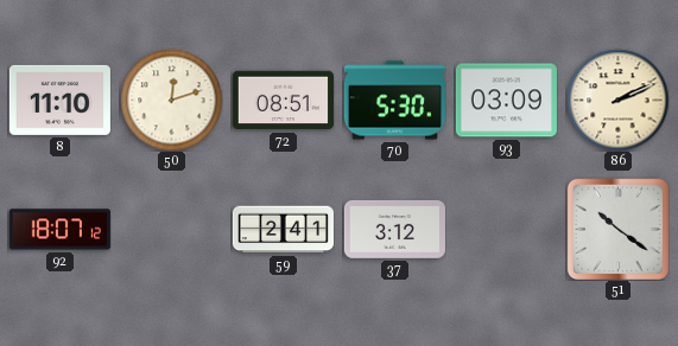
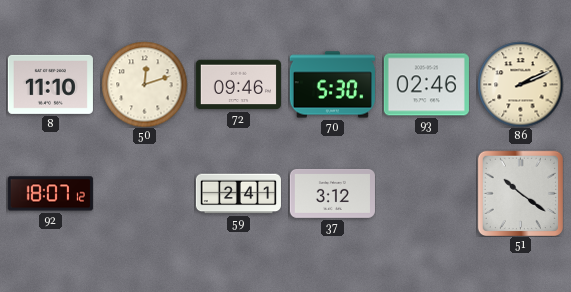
72: 08:51 -> 09:46
93: 03:09 -> 02:46
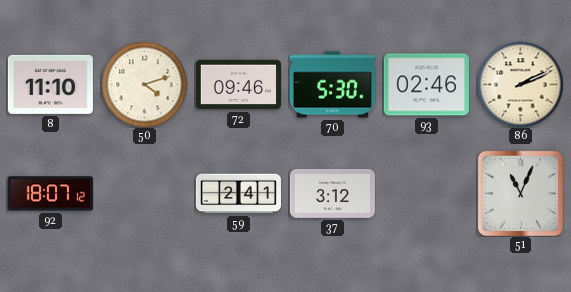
50: 12:12 -> 4:12
51: 10:21 -> 11:04
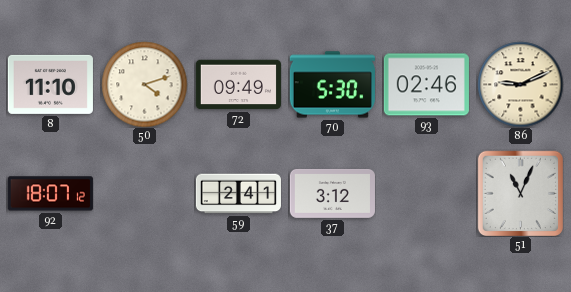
72: 09:46 -> 09:49
86: 2:11 -> 9:11
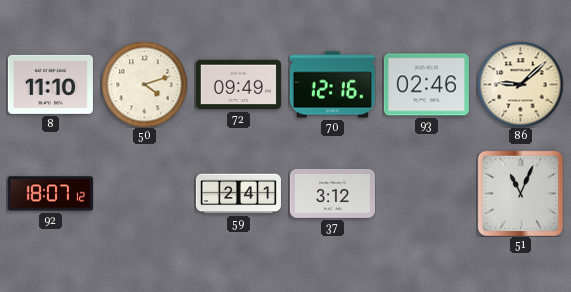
70: 5:30 -> 12:16
86: 9:11 -> 9:08
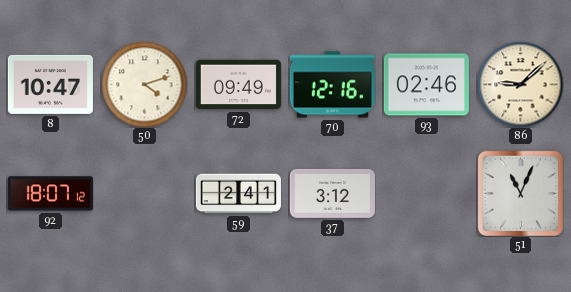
8: 11:10 -> 10:47
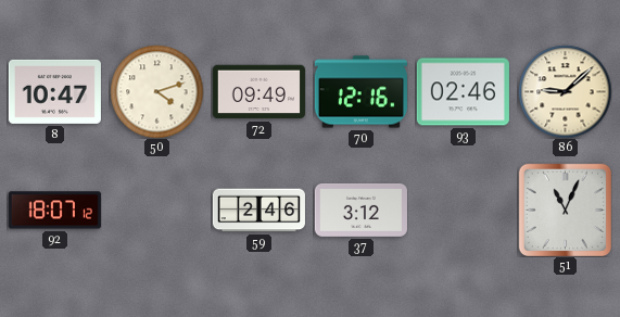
59: 2:41 -> 2:46
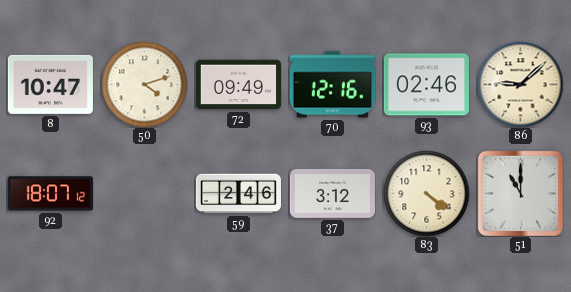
83: none -> 4:21
51: 11:04 -> 11:00
